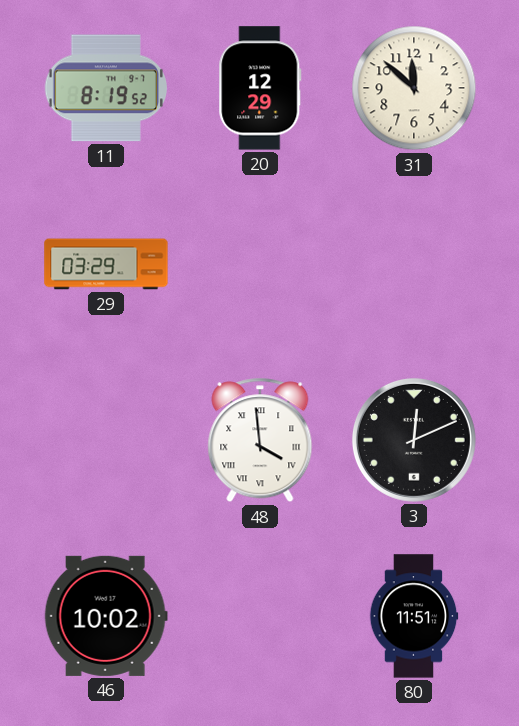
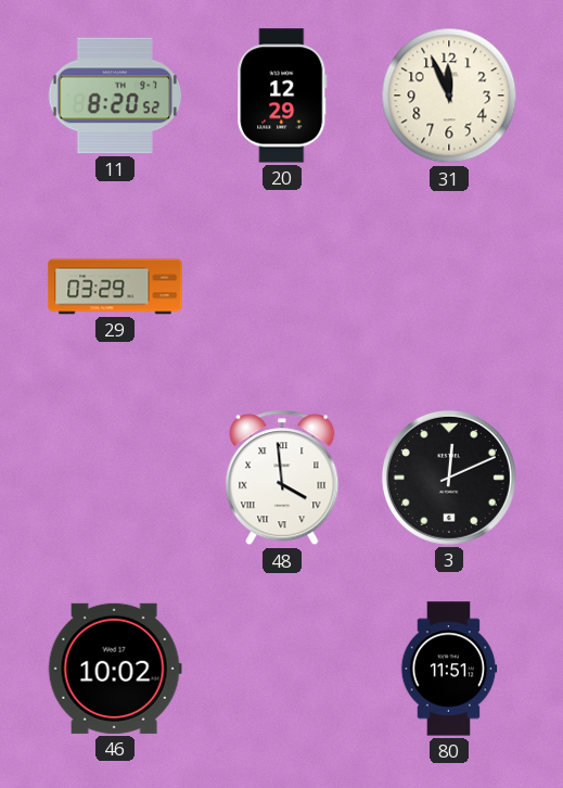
11: 8:19 -> 8:20
31: 11:52 -> 11:56
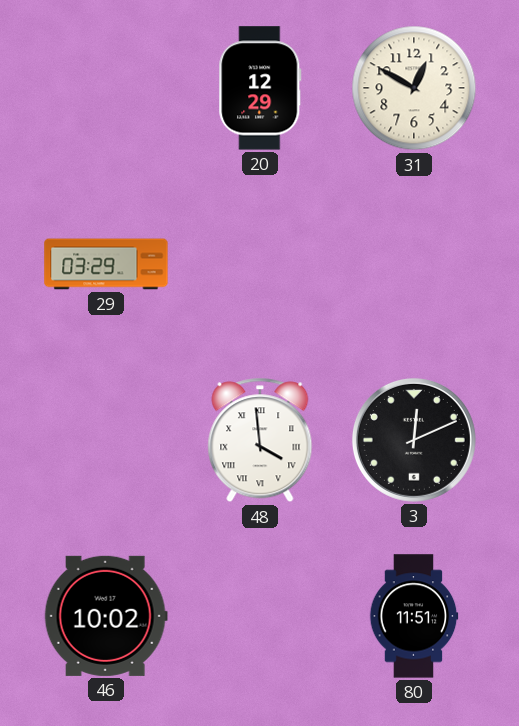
11: 8:20 -> none
31: 11:56 -> 12:50
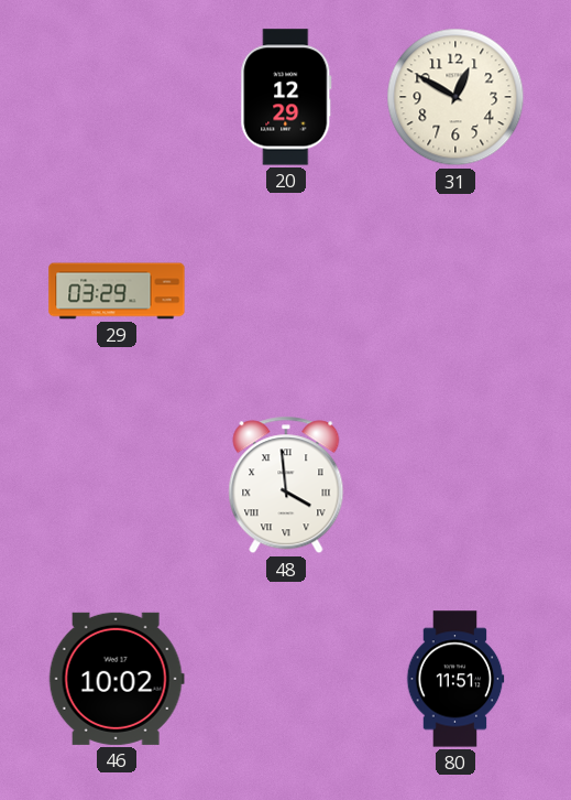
3: 12:11 -> none
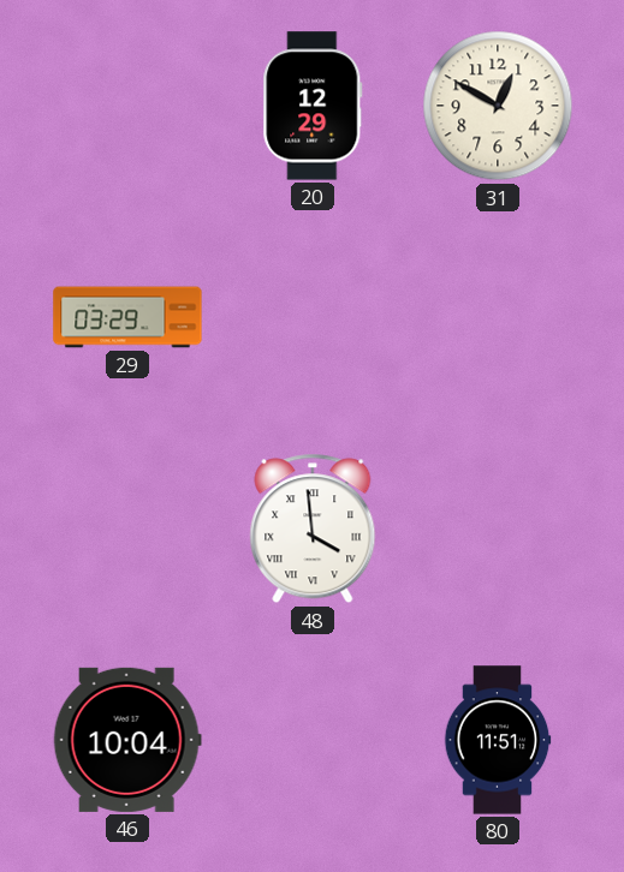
46: 10:02 -> 10:04
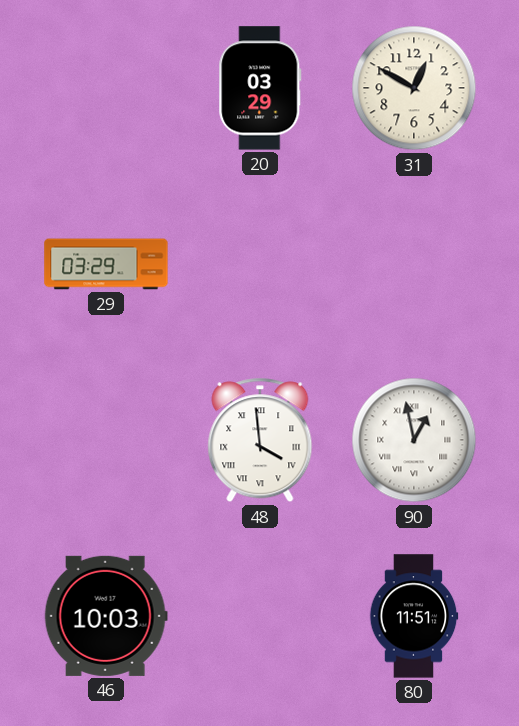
20: 12:29 -> 03:29
90: none -> 12:58
46: 10:04 -> 10:03
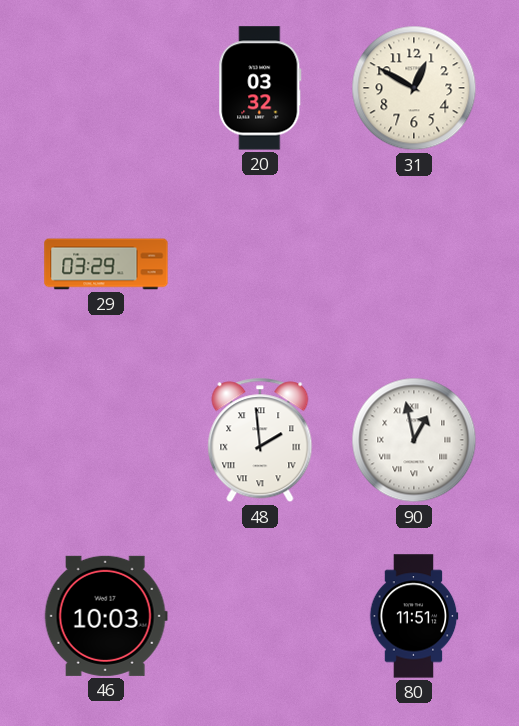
20: 03:29 -> 03:32
48: 3:59 -> 1:59
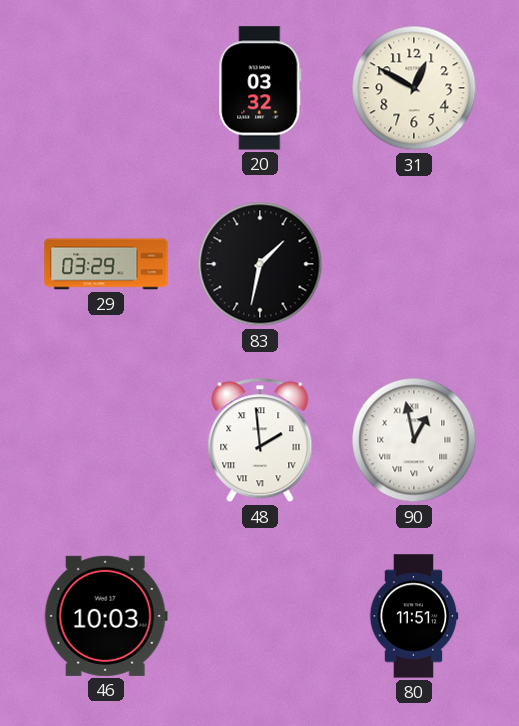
83: none -> 1:32
